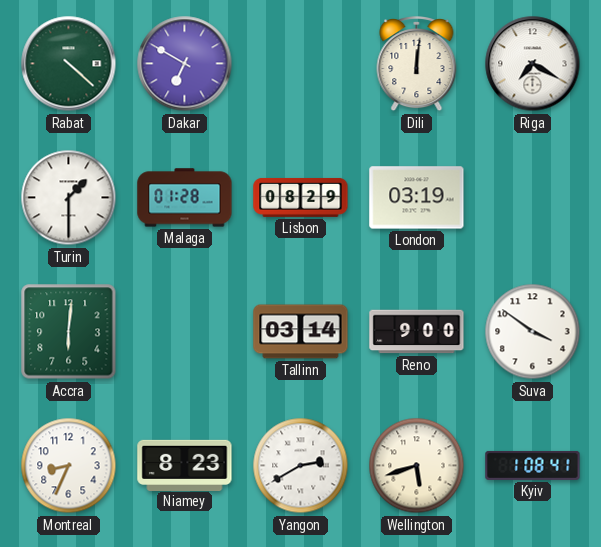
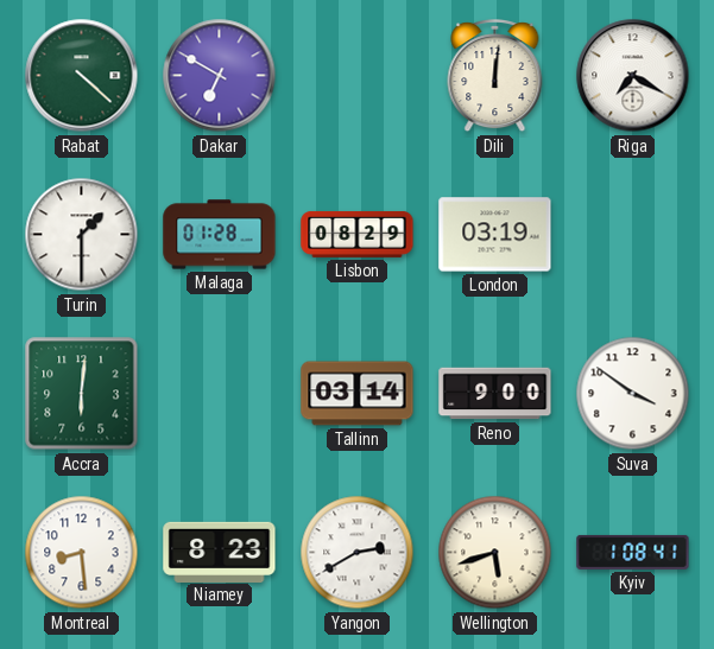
Montreal: 8:34 -> 8:29
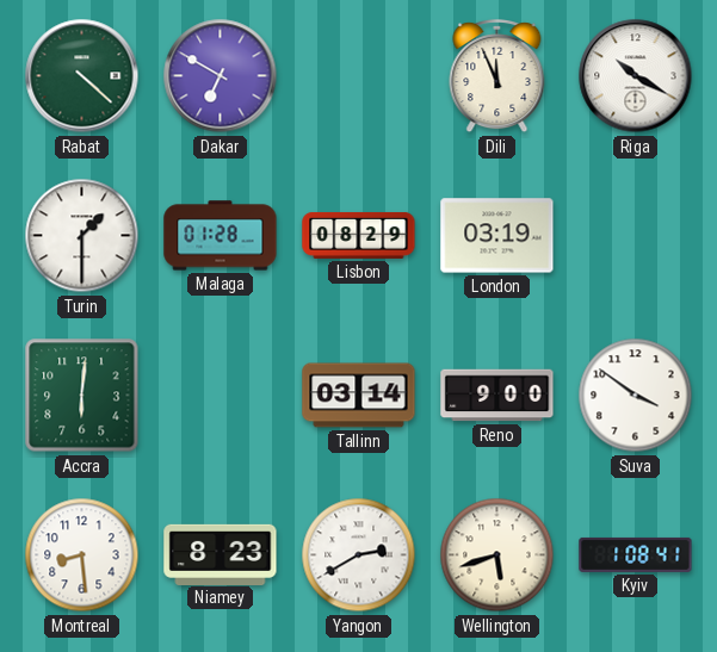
Dili: 12:01 -> 11:56
Riga: 7:20 -> 10:20
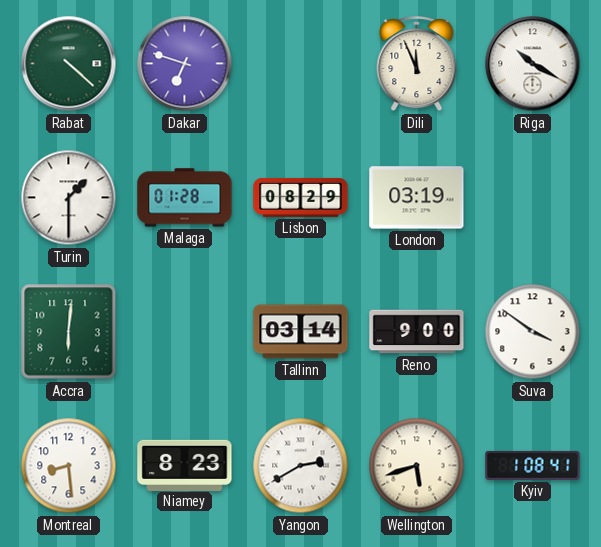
Dakar: 6:50 -> 6:48
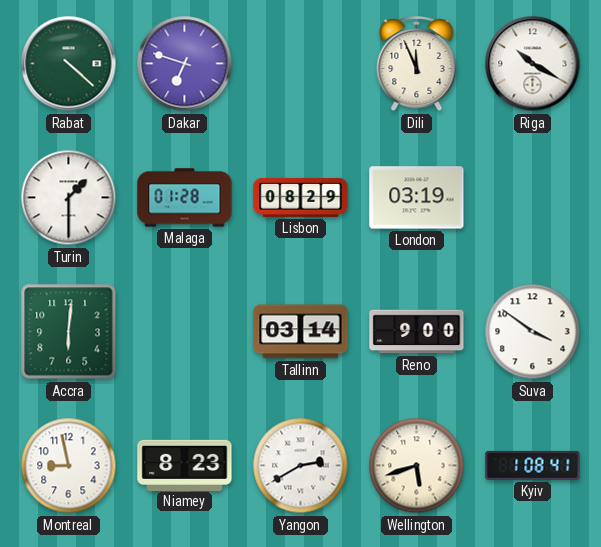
Montreal: 8:29 -> 8:58
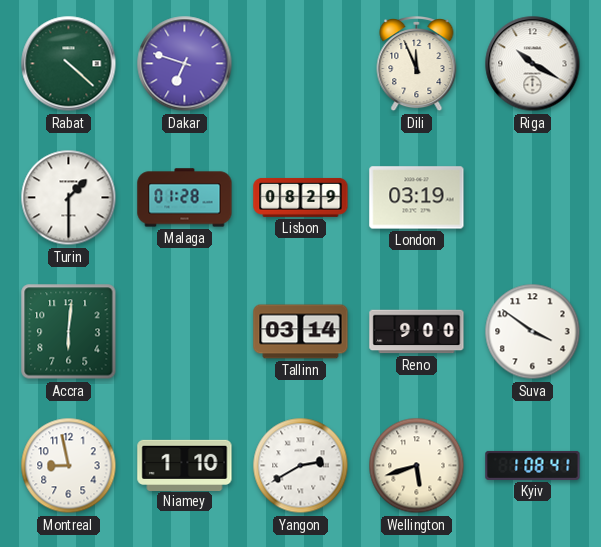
Niamey: 8:23 -> 1:10
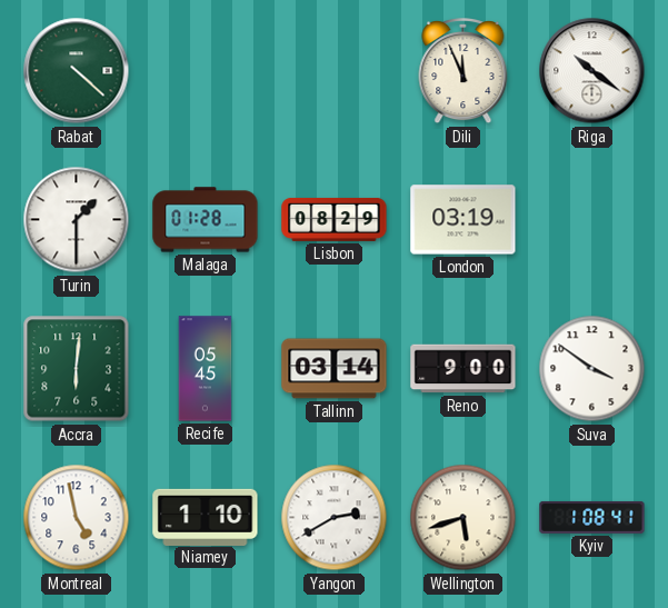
Dakar: 6:48 -> none
Riga: 10:20 -> 10:21
Recife: none -> 05:45
Montreal: 8:58 -> 4:58
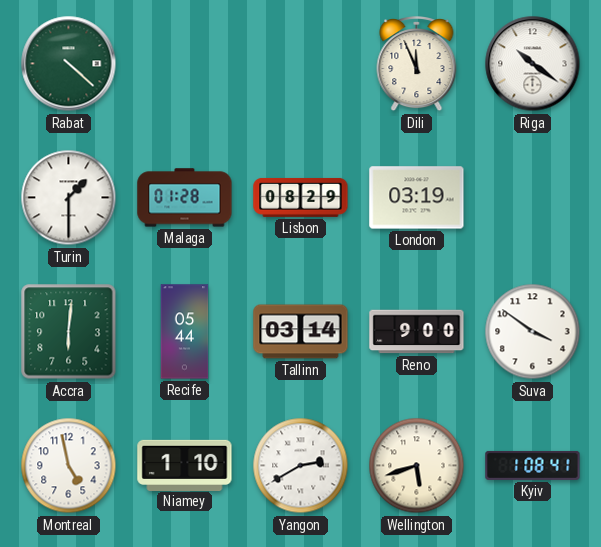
Recife: 05:45 -> 05:44
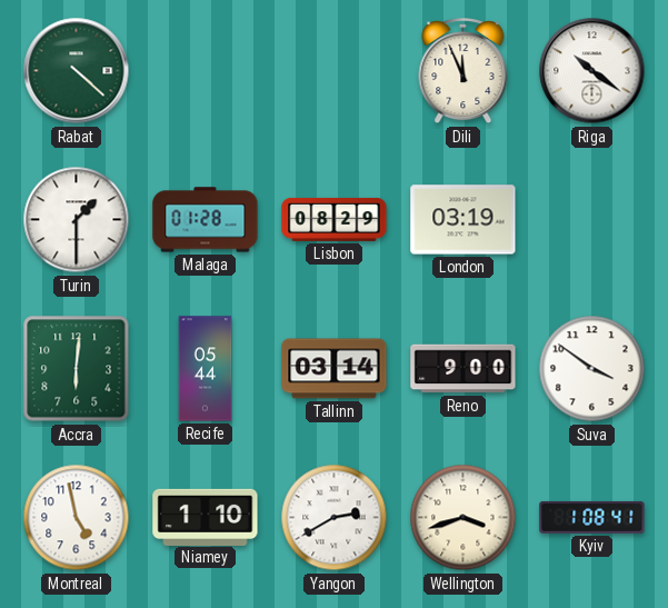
Wellington: 5:42 -> 3:42
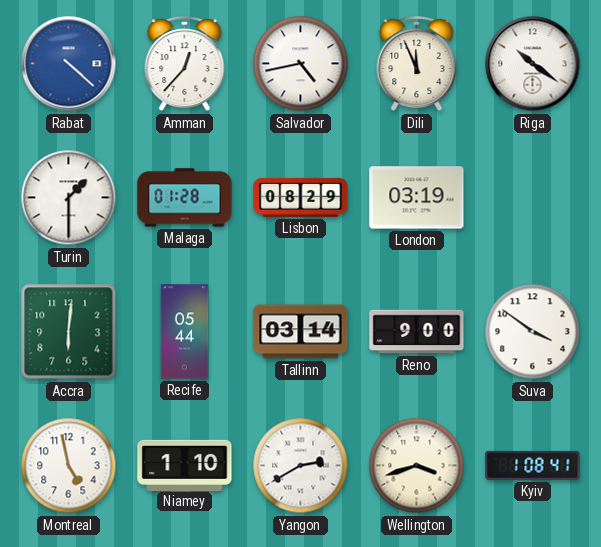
Rabat dial: green -> blue
Amman: none -> 12:37
Salvador: none -> 4:43
